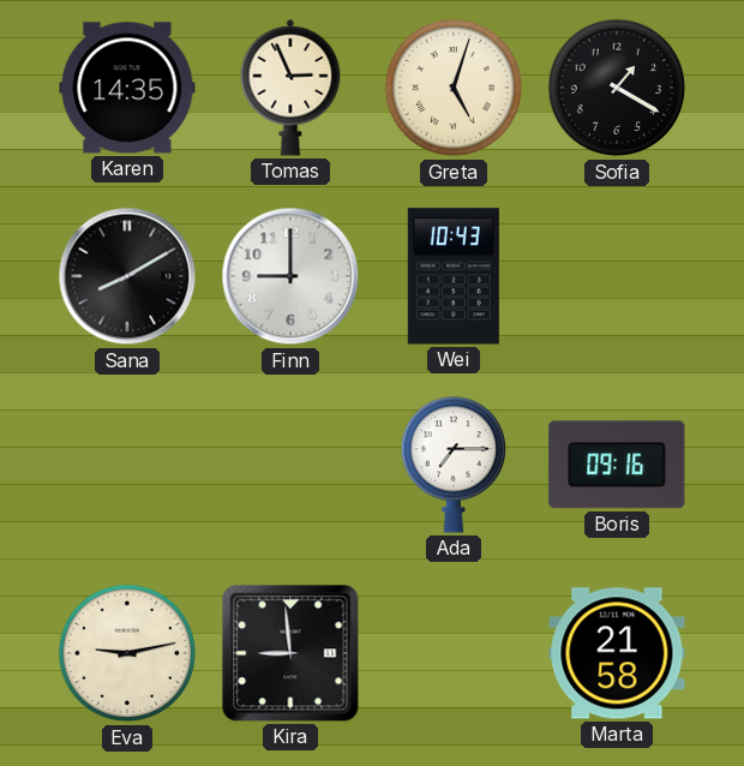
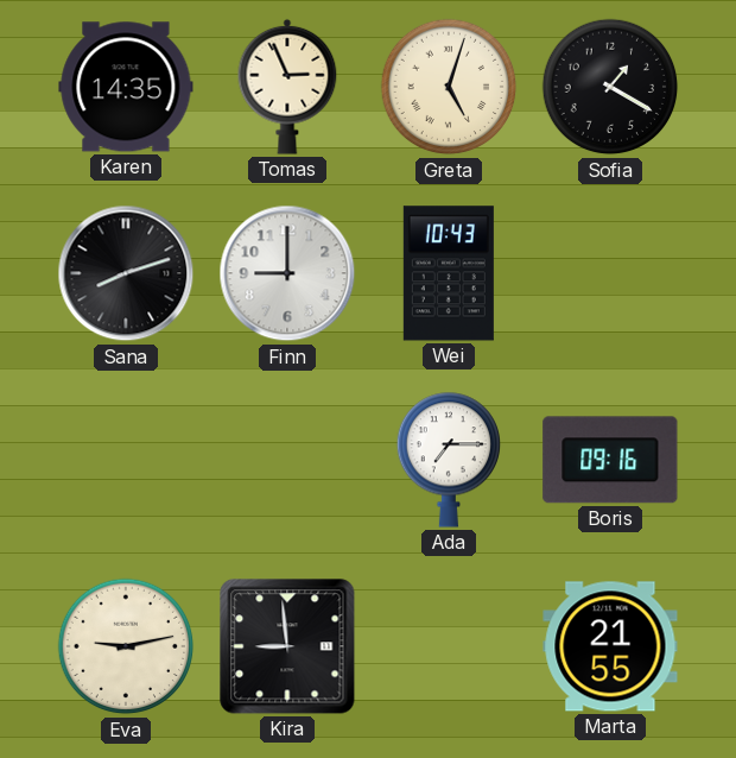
Sana: 8:10 -> 8:12
Marta: 21:58 -> 21:55
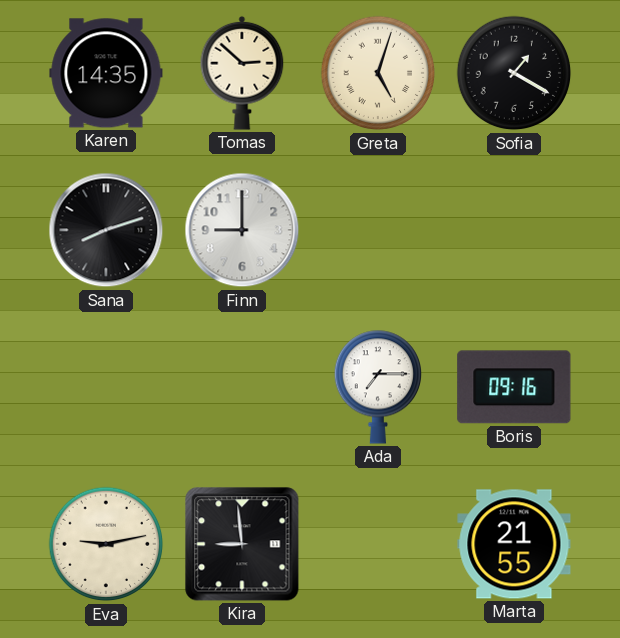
Tomas: 2:56 -> 2:52
Wei: 10:43 -> none
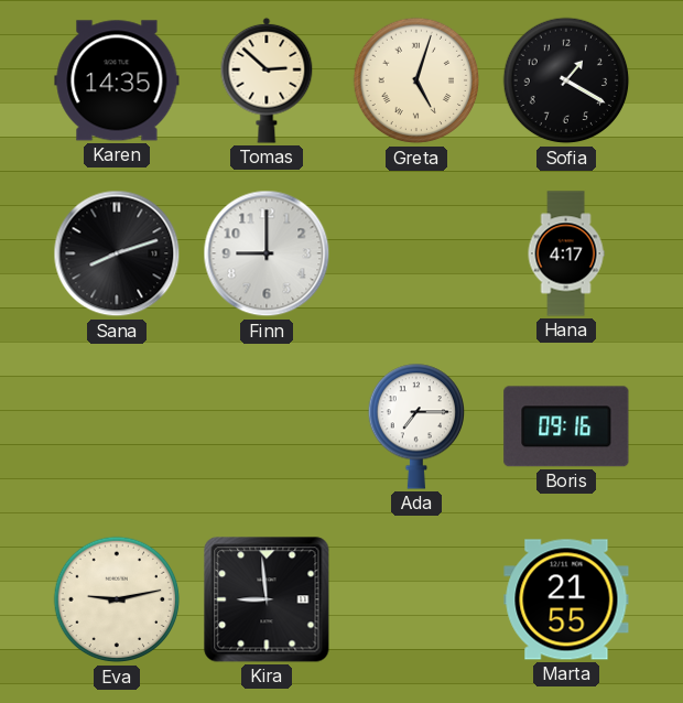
Hana: none -> 4:17
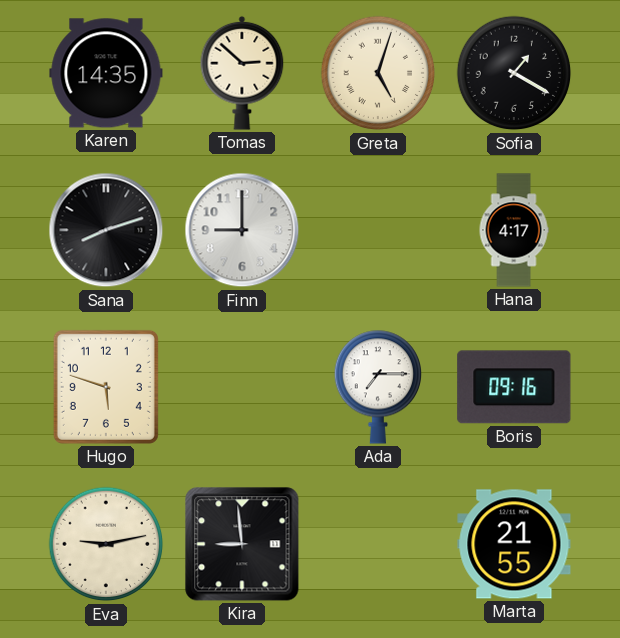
Hugo: none -> 5:48
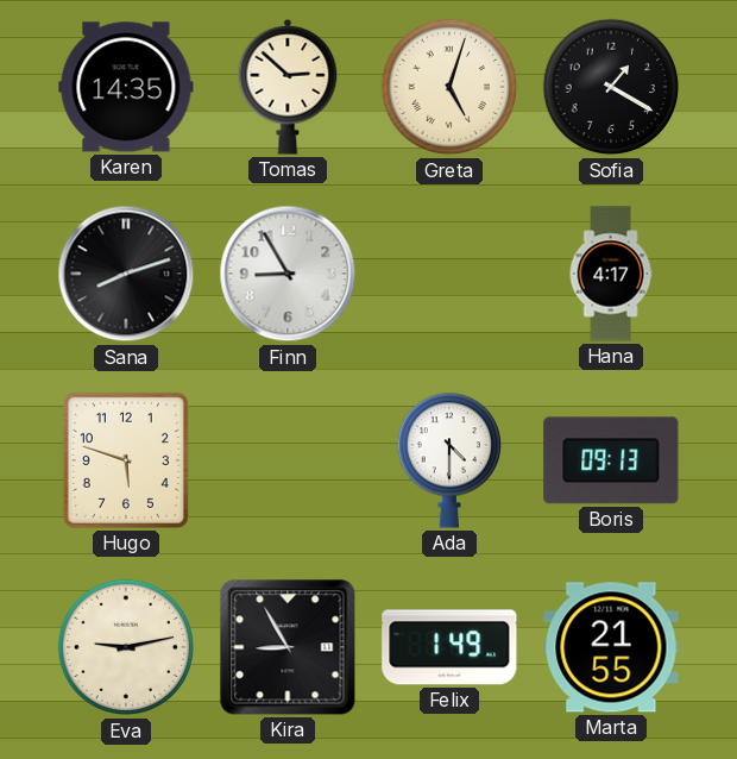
Finn: 9:00 -> 8:55
Ada: 7:15 -> 4:30
Boris: 09:16 -> 09:13
Kira: 8:59 -> 8:55
Felix: none -> 1:49
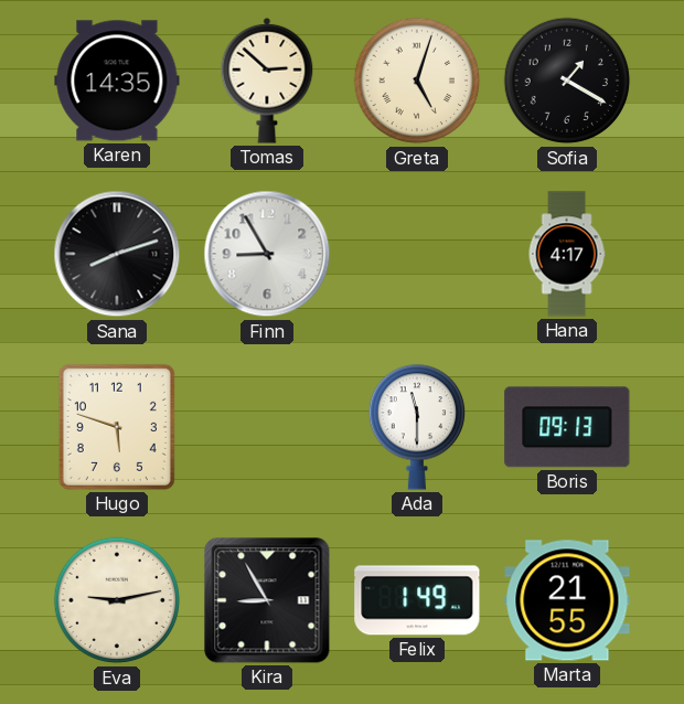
Ada: 4:30 -> 11:30
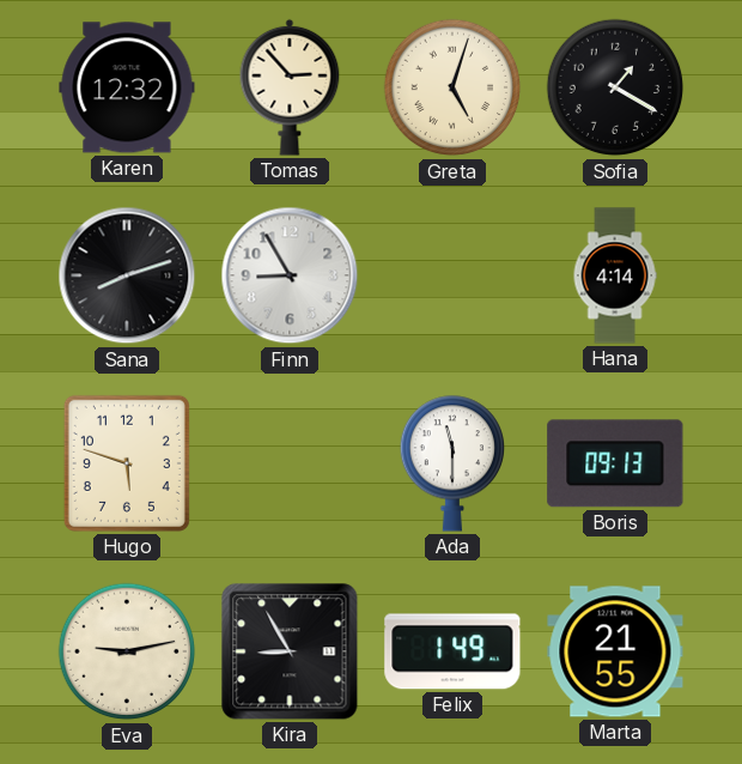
Karen: 14:35 -> 12:32
Tomas: 2:52 -> 2:53
Hana: 4:17 -> 4:14
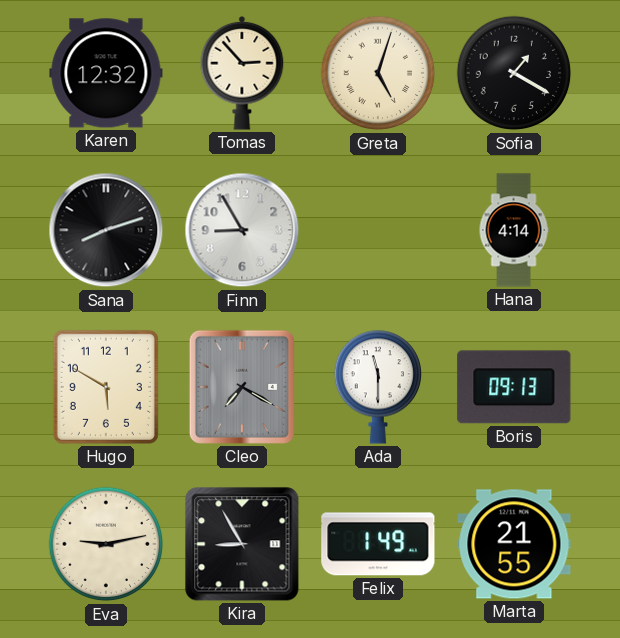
Hugo: 5:48 -> 5:50
Cleo: none -> 7:20
